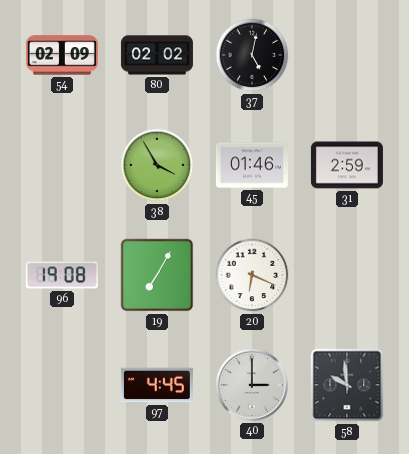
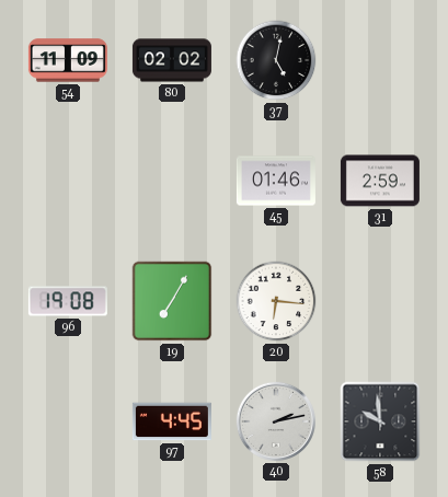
54: 02:09 -> 11:09
38: 3:55 -> none
20: 6:19 -> 6:16
40: 3:00 -> 2:13
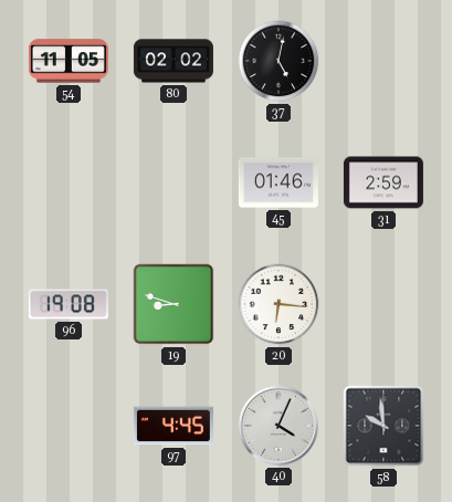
54: 11:09 -> 11:05
19: 7:05 -> 8:48
40: 2:13 -> 4:04
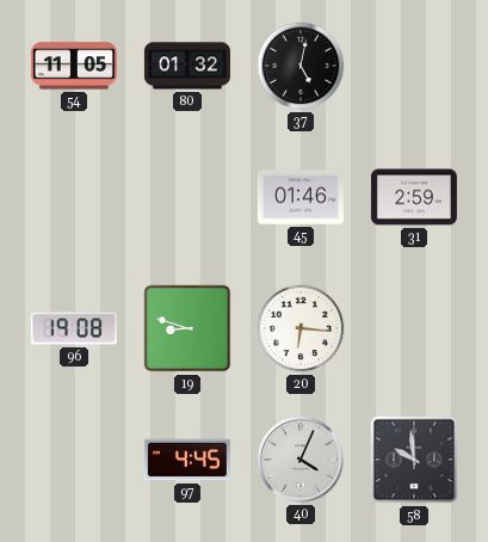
80: 02:02 -> 01:32
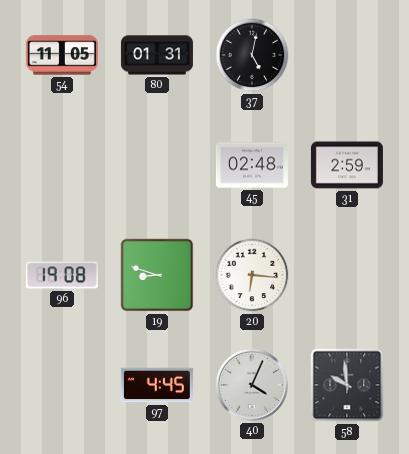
80: 01:32 -> 01:31
45: 01:46 -> 02:48
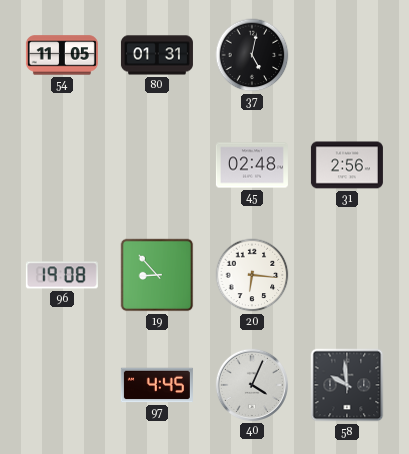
31: 2:59 -> 2:56
19: 8:48 -> 8:53
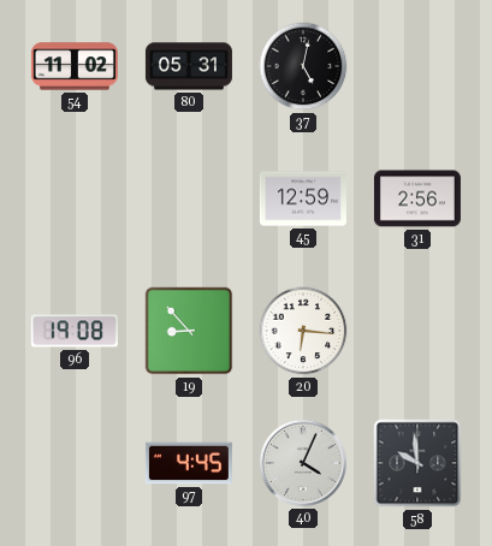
54: 11:05 -> 11:02
80: 01:31 -> 05:31
45: 02:48 -> 12:59
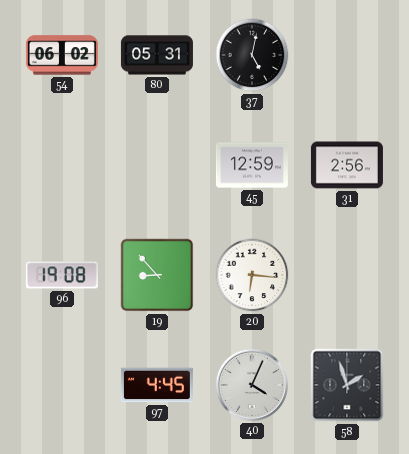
54: 11:02 -> 06:02
58: 9:59 -> 1:57
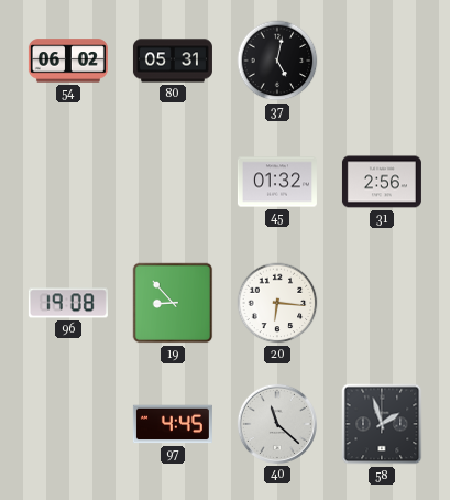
45: 12:59 -> 01:32
40: 4:04 -> 11:22
